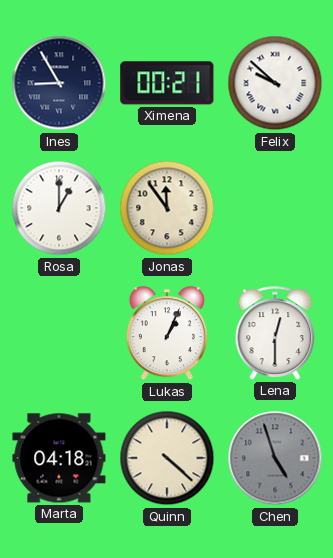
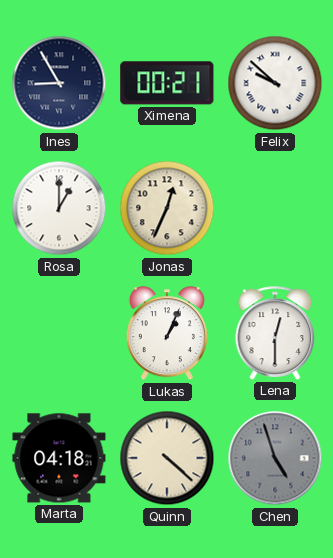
Jonas: 11:54 -> 12:34
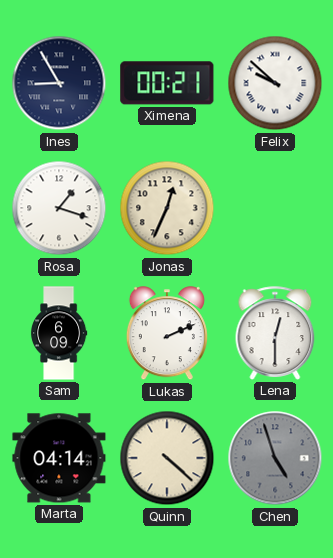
Rosa: 1:00 -> 1:18
Sam: none -> 6:09
Lukas: 1:04 -> 2:11
Marta: 04:18 -> 04:14
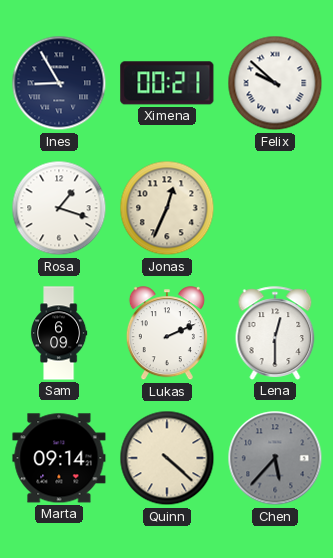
Marta: 04:14 -> 09:14
Chen: 4:57 -> 5:37
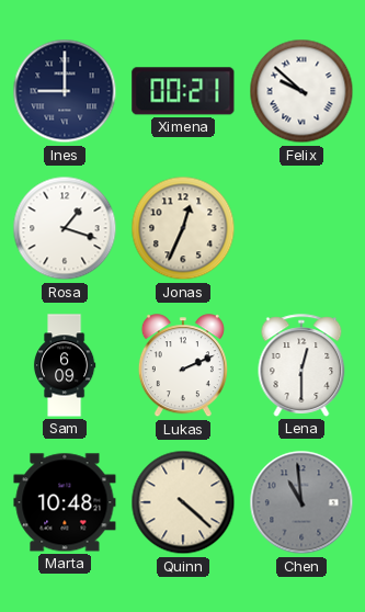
Ines: 8:55 -> 9:00
Marta: 09:14 -> 10:48
Chen: 5:37 -> 10:59
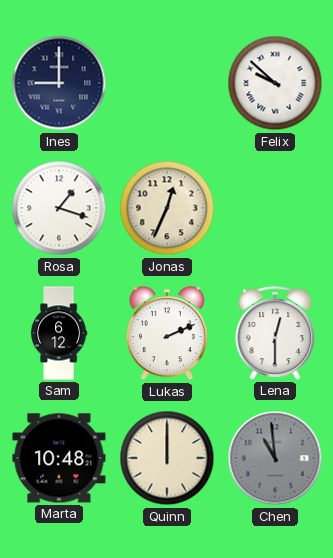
Ximena: 00:21 -> none
Sam: 6:09 -> 6:12
Quinn: 4:22 -> 12:00
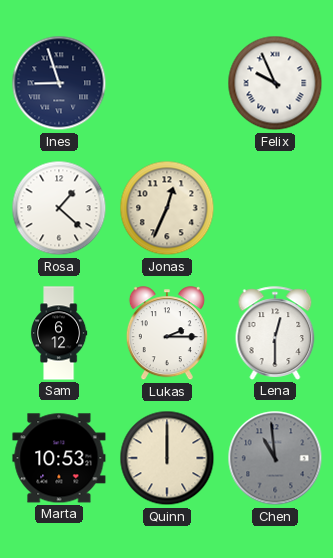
Ines: 9:00 -> 8:57
Felix: 9:52 -> 9:56
Rosa: 1:18 -> 1:22
Lukas: 2:11 -> 2:15
Marta: 10:48 -> 10:53
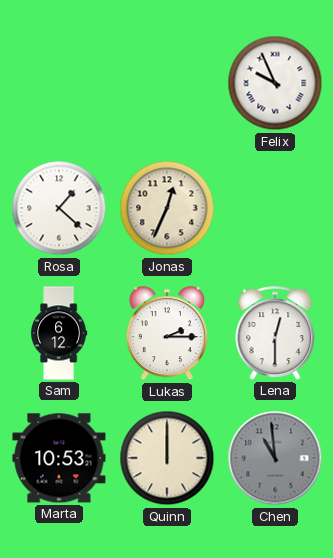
Ines: 8:57 -> none
